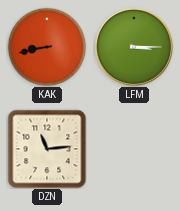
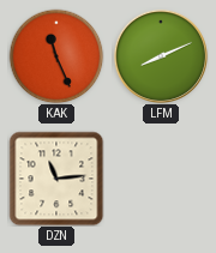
KAK: 8:43 -> 11:26
LFM: 3:15 -> 8:11
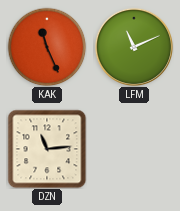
LFM: 8:11 -> 11:11
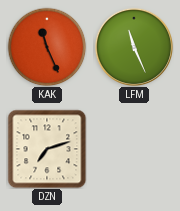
LFM: 11:11 -> 11:26
DZN: 11:14 -> 7:12
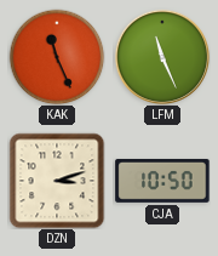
DZN: 7:12 -> 3:12
CJA: none -> 10:50
